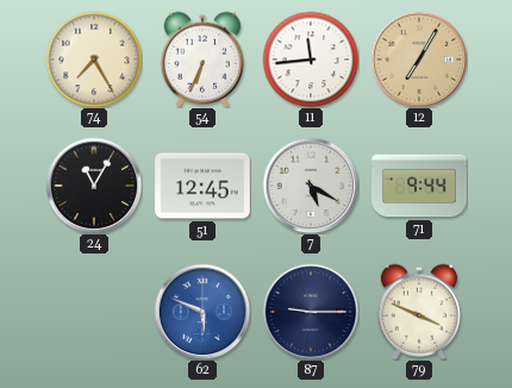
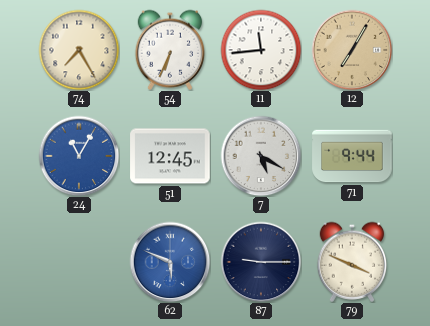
24 dial: black -> blue
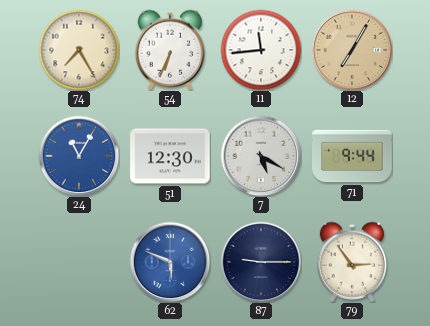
51: 12:45 -> 12:30
79: 3:49 -> 2:54
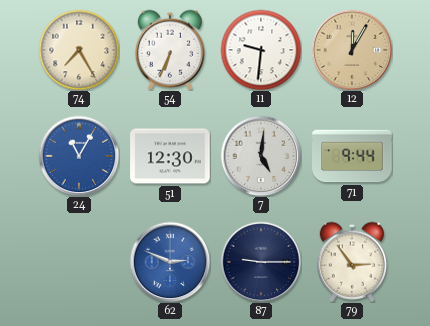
11: 11:44 -> 9:31
12: 7:05 -> 12:05
7: 5:20 -> 5:01
62: 5:49 -> 2:49
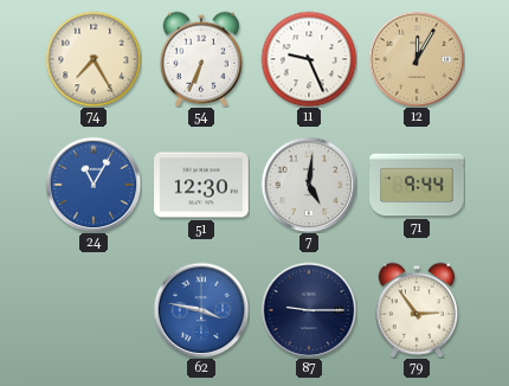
11: 9:31 -> 9:26
62: 2:49 -> 3:47
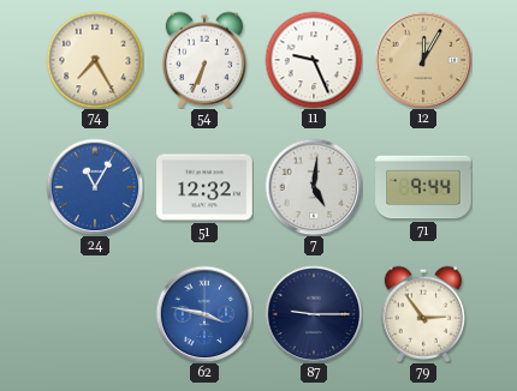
51: 12:30 -> 12:32
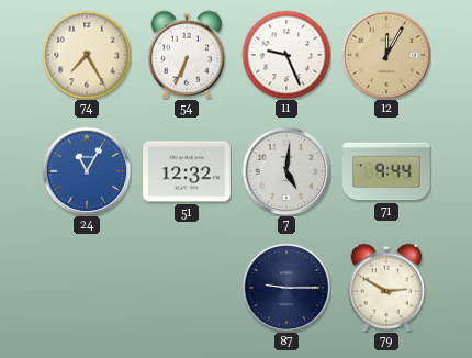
62: 3:47 -> none
79: 2:54 -> 2:50
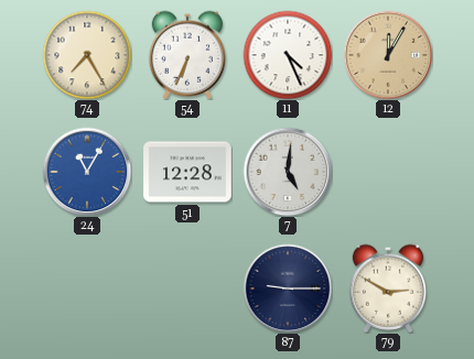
11: 9:26 -> 4:26
51: 12:32 -> 12:28
71: 9:44 -> none
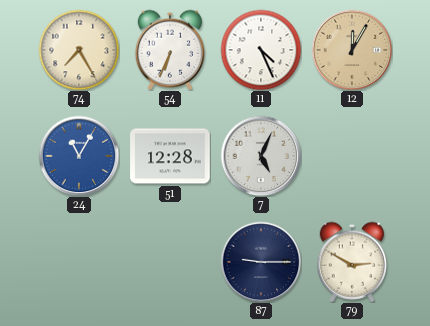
7: 5:01 -> 5:04
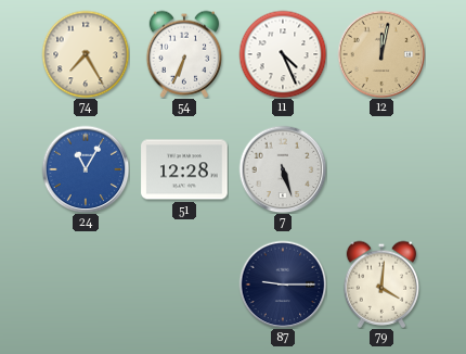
12: 12:05 -> 12:02
7: 5:04 -> 5:27
79: 2:50 -> 4:01
